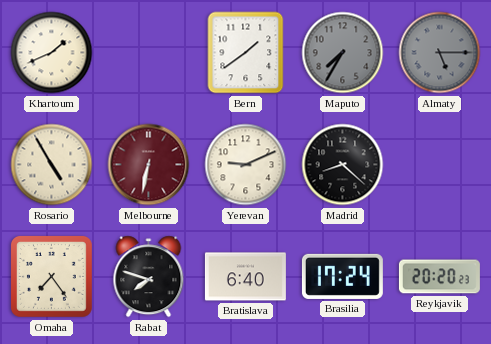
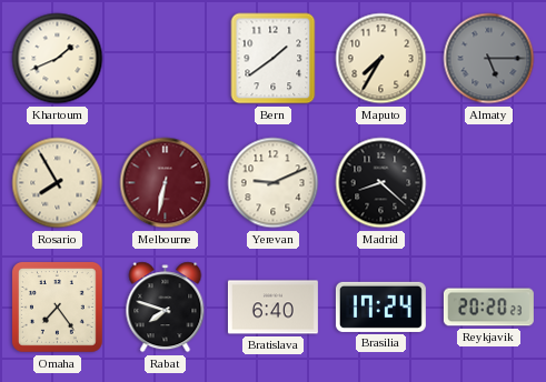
Maputo dial: grey -> cream
Rosario: 4:55 -> 7:55
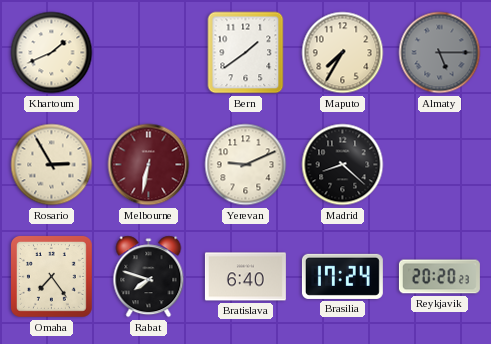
Rosario: 7:55 -> 2:55
